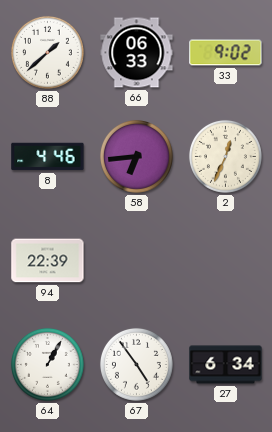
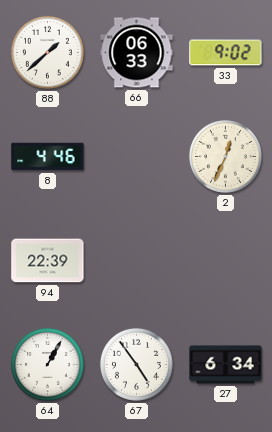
58: 6:44 -> none
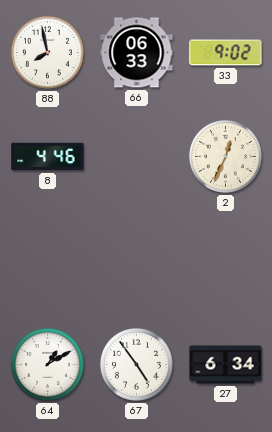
88: 1:38 -> 7:58
94: 22:39 -> none
64: 1:05 -> 1:10
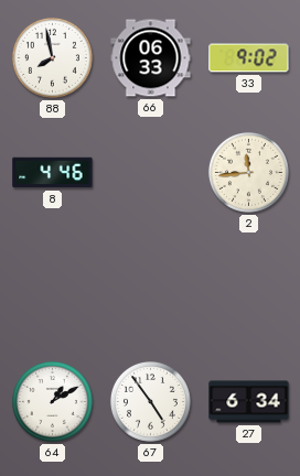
2: 12:34 -> 11:44
